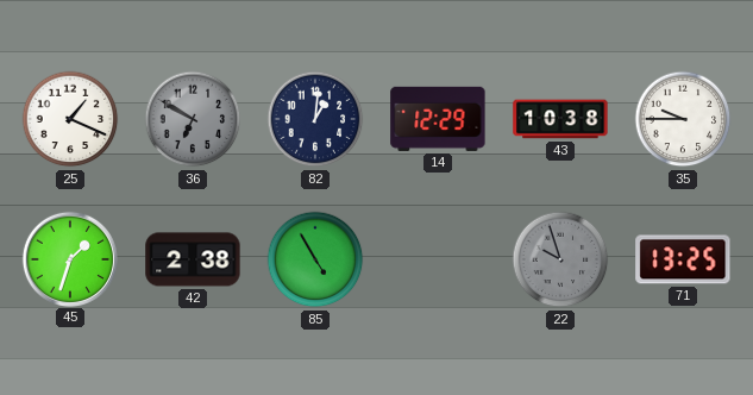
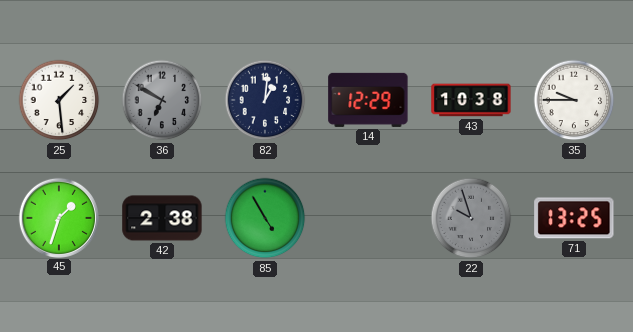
25: 1:19 -> 1:29
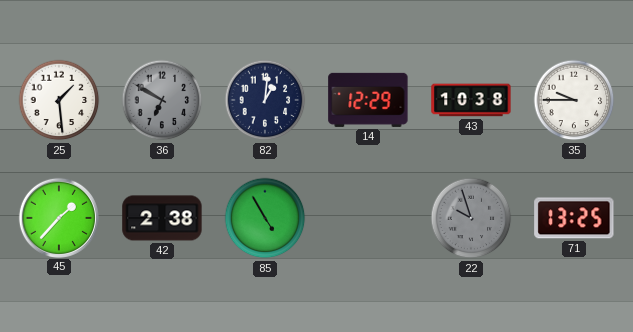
45: 1:33 -> 1:37
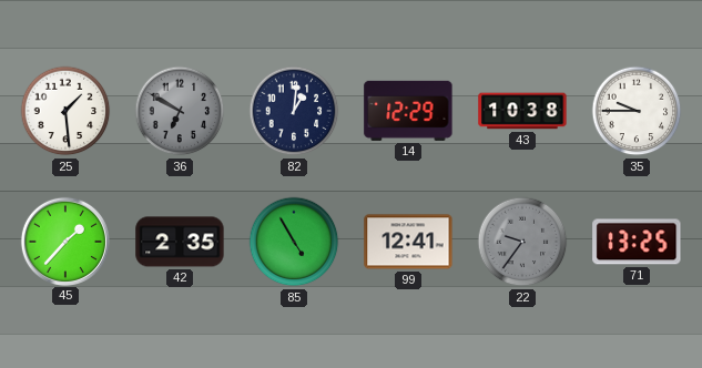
42: 2:38 -> 2:35
99: none -> 12:41
22: 9:57 -> 9:36
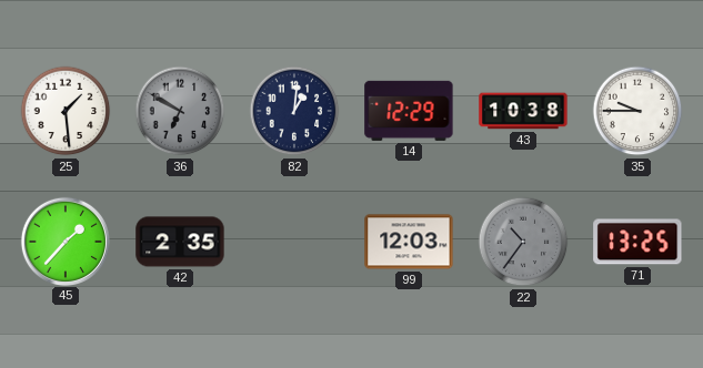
85: 4:55 -> none
99: 12:41 -> 12:03
22: 9:36 -> 10:36
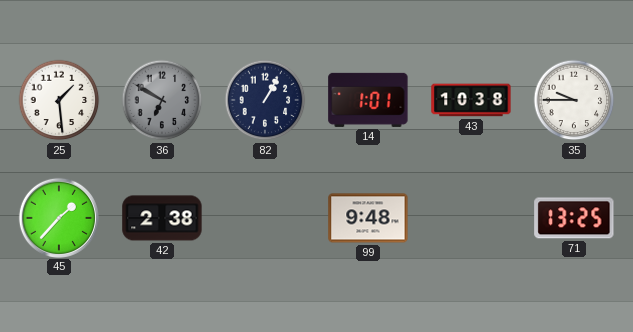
82: 1:01 -> 1:05
14: 12:29 -> 1:01
42: 2:35 -> 2:38
99: 12:03 -> 9:48
22: 10:36 -> none
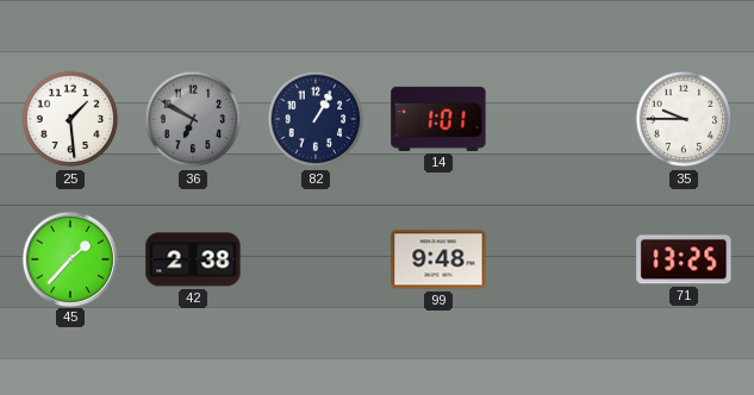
43: 10:38 -> none
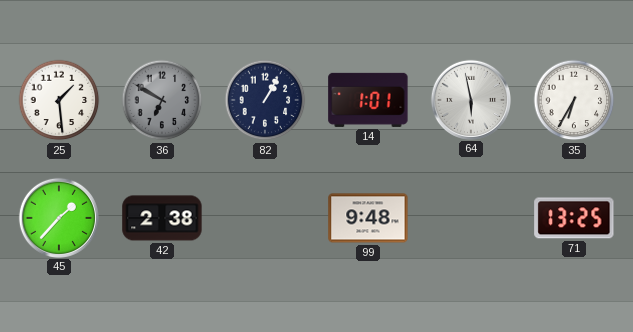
64: none -> 5:58
35: 9:45 -> 6:35
